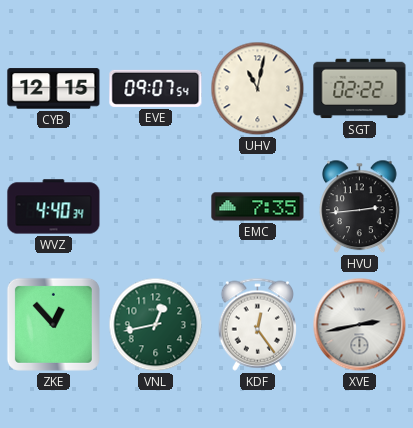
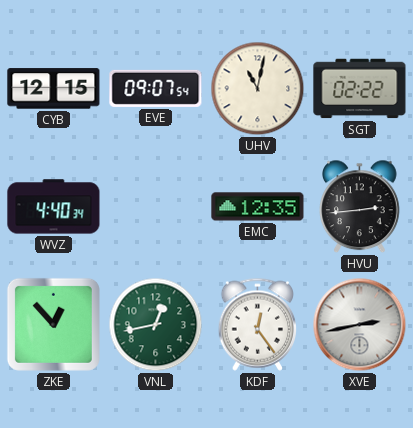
EMC: 7:35 -> 12:35
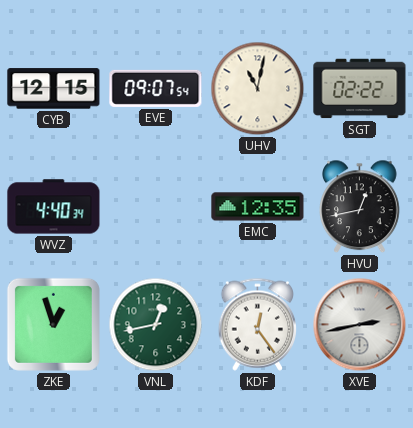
HVU: 2:44 -> 12:43
ZKE: 12:53 -> 12:57
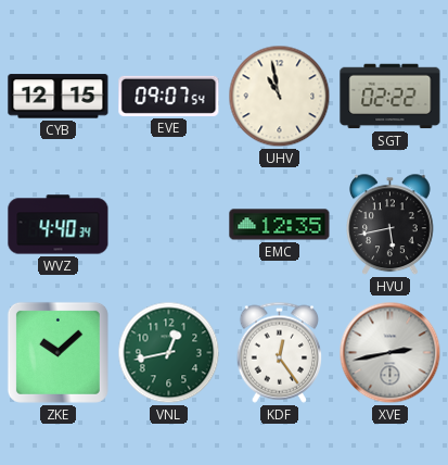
UHV: 11:02 -> 10:58
HVU: 12:43 -> 5:43
ZKE: 12:57 -> 10:08
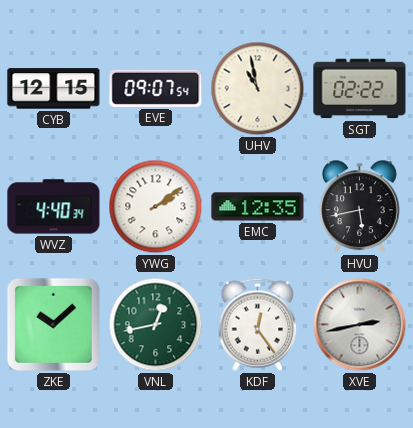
YWG: none -> 2:09
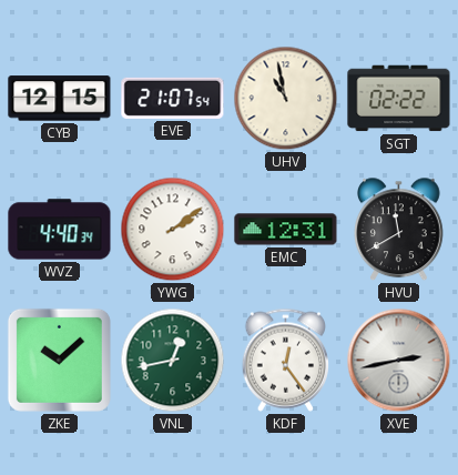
EVE: 09:07 -> 21:07
EMC: 12:35 -> 12:31
HVU: 5:43 -> 11:40
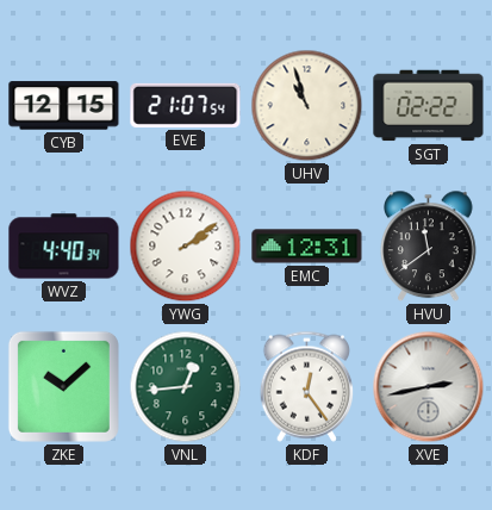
UHV: 10:58 -> 10:57
HVU: 11:40 -> 11:39
VNL: 12:43 -> 12:44
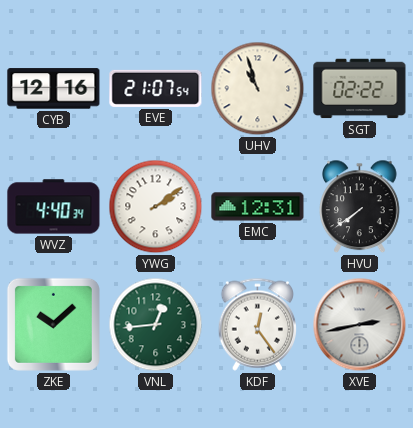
CYB: 12:15 -> 12:16
HVU: 11:39 -> 7:39
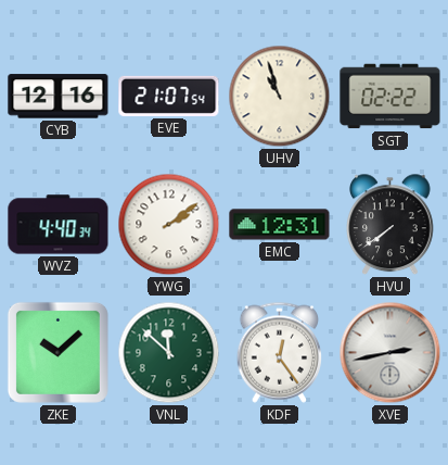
VNL: 12:44 -> 11:52
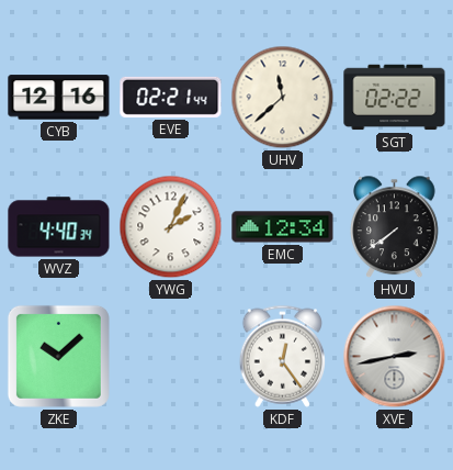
EVE: 21:07 -> 02:21
UHV: 10:57 -> 11:38
YWG: 2:09 -> 2:04
EMC: 12:31 -> 12:34
VNL: 11:52 -> none
